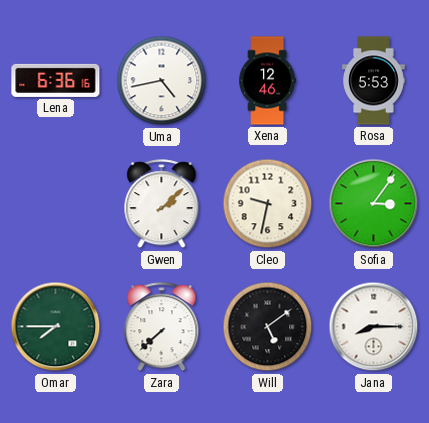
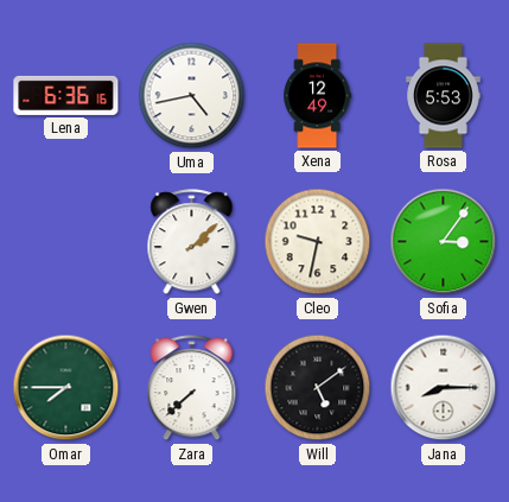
Xena: 12:46 -> 12:49
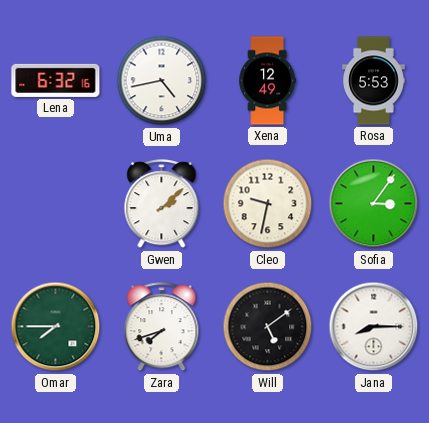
Lena: 6:36 -> 6:32
Zara: 7:38 -> 7:42
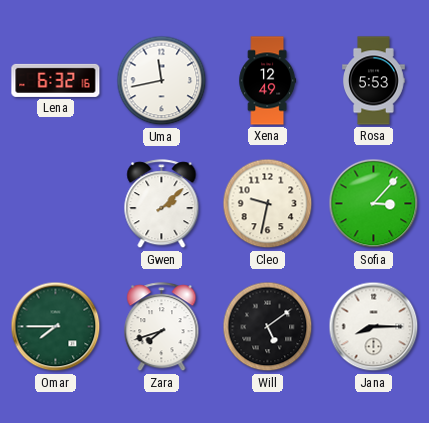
Uma: 4:43 -> 11:43
Sofia: 3:06 -> 3:07
